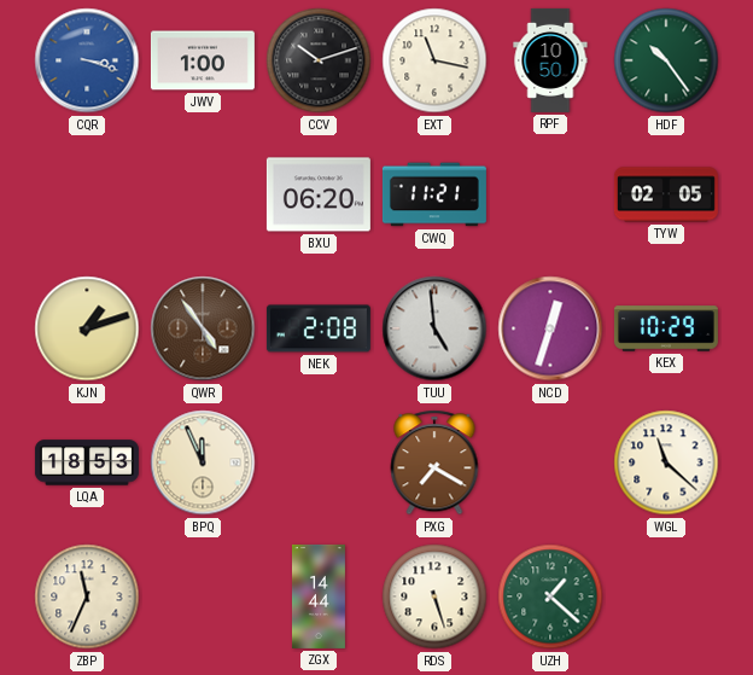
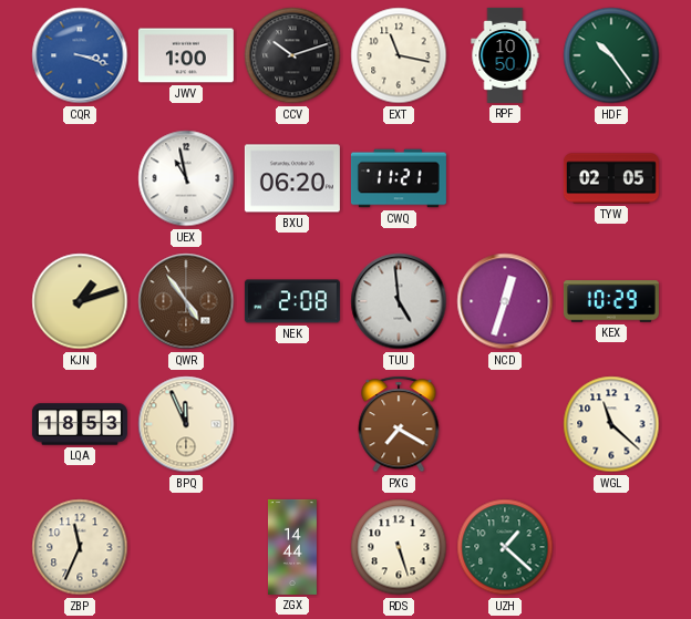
UEX: none -> 10:58
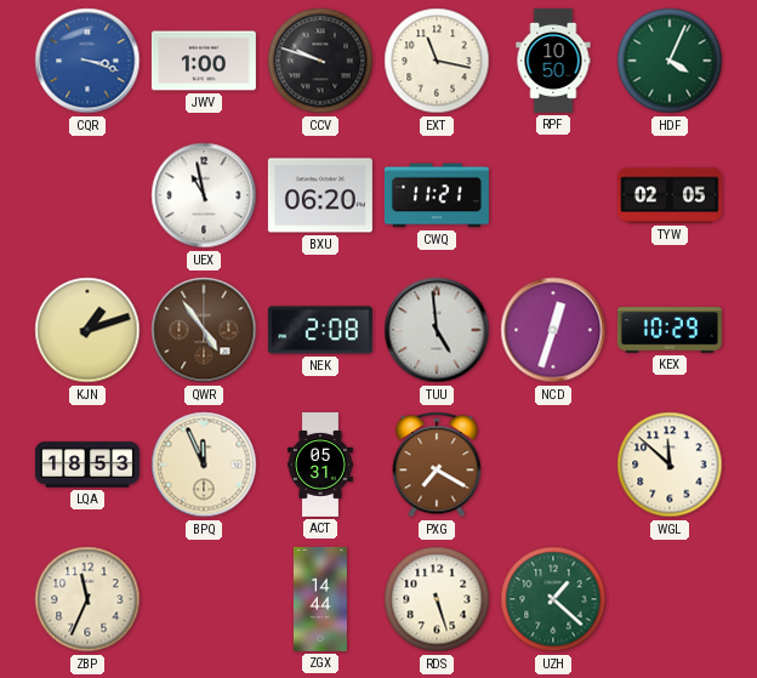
CCV: 10:12 -> 9:48
HDF: 10:24 -> 4:04
ACT: none -> 05:31
WGL: 11:22 -> 11:52
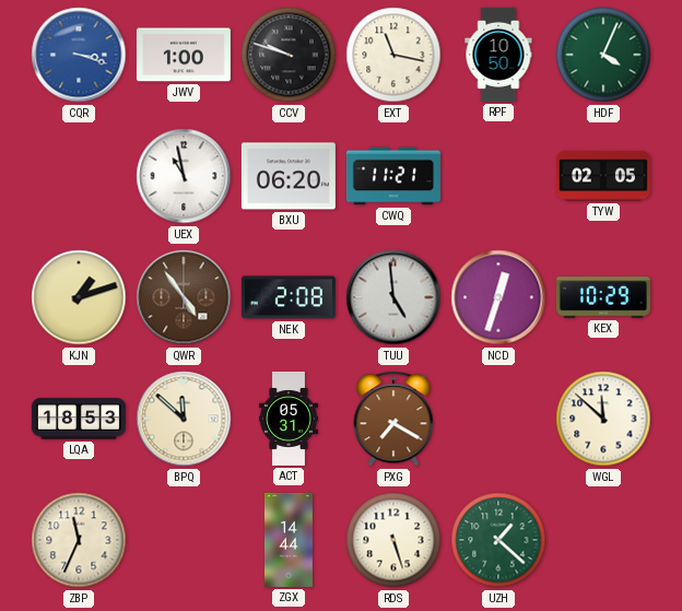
BPQ: 11:56 -> 11:52
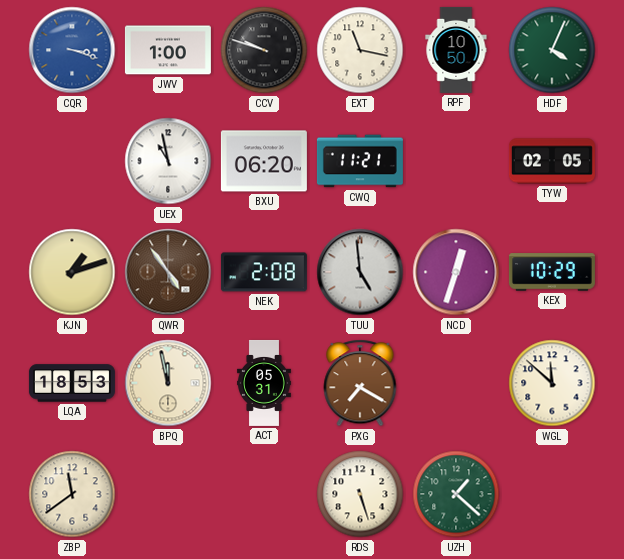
BPQ: 11:52 -> 11:58
ZBP: 11:34 -> 11:39
ZGX: 14:44 -> none
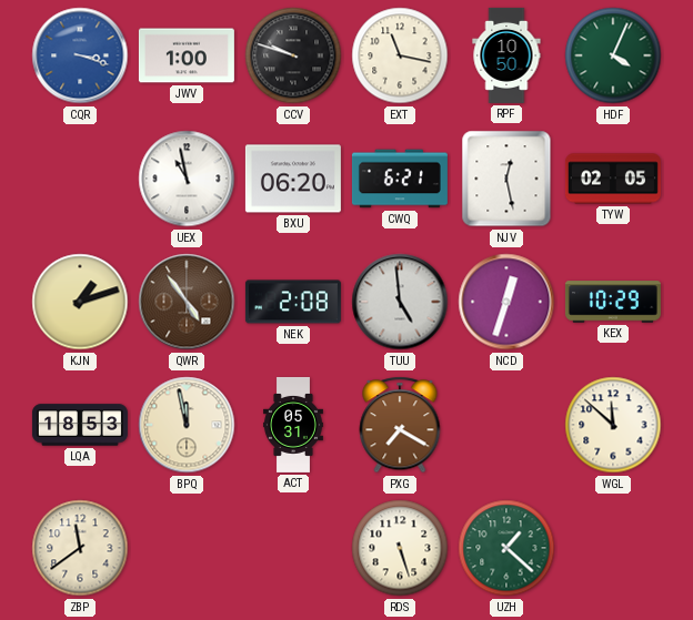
CWQ: 11:21 -> 6:21
NJV: none -> 12:28
